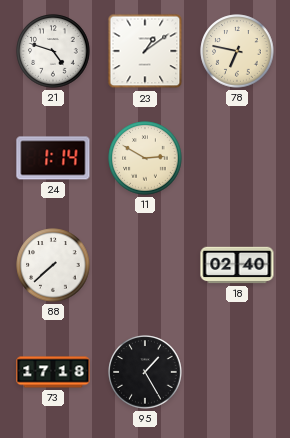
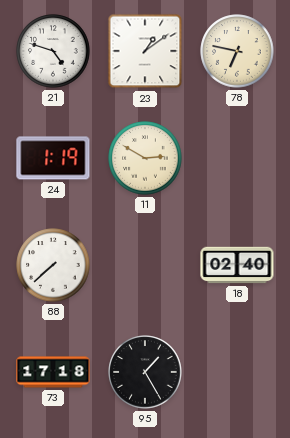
24: 1:14 -> 1:19
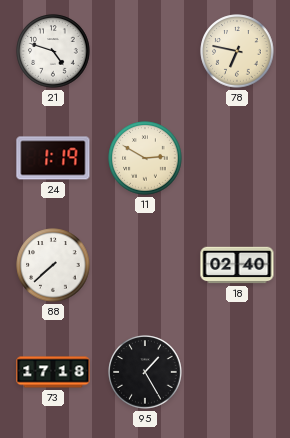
23: 1:09 -> none
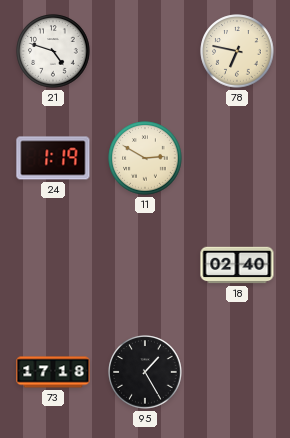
88: 7:38 -> none
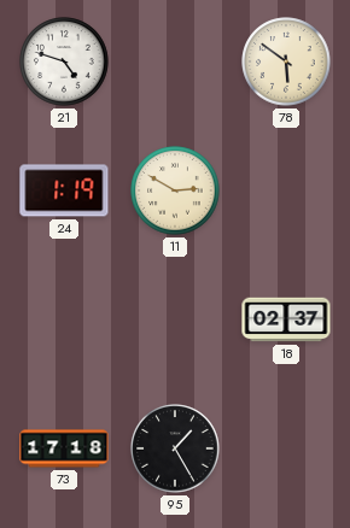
78: 6:47 -> 5:51
18: 02:40 -> 02:37
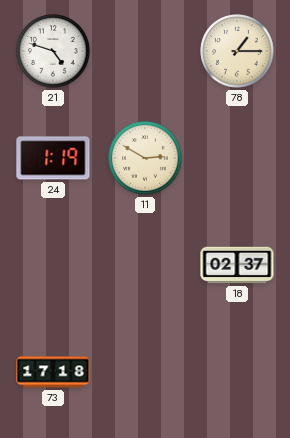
78: 5:51 -> 1:15
95: 1:25 -> none
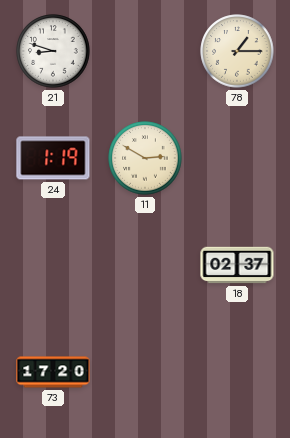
21: 4:48 -> 8:48
73: 17:18 -> 17:20
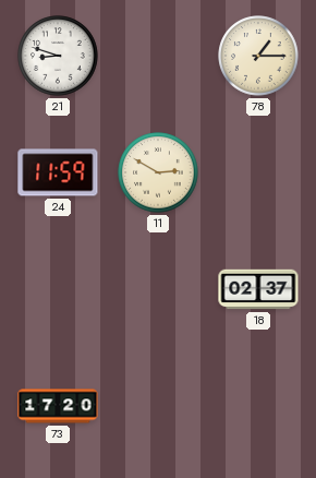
24: 1:19 -> 11:59
